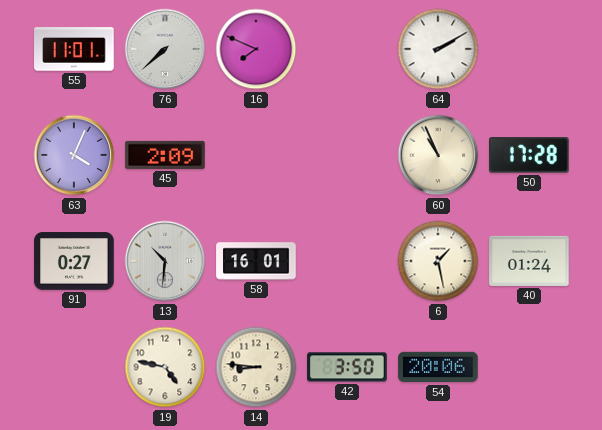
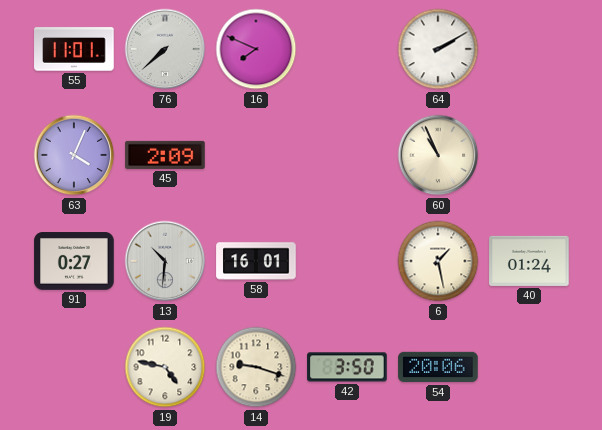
50: 17:28 -> none
14: 8:46 -> 9:18
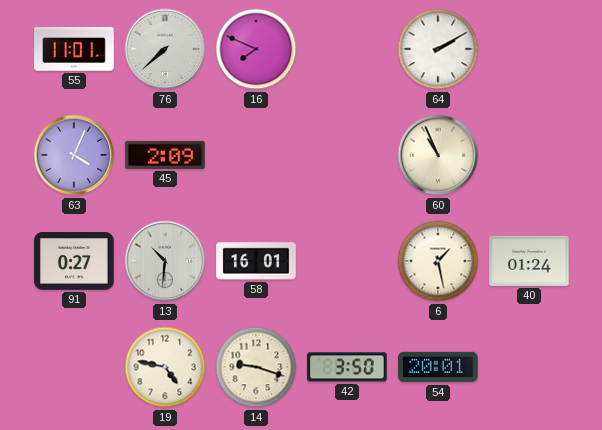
54: 20:06 -> 20:01
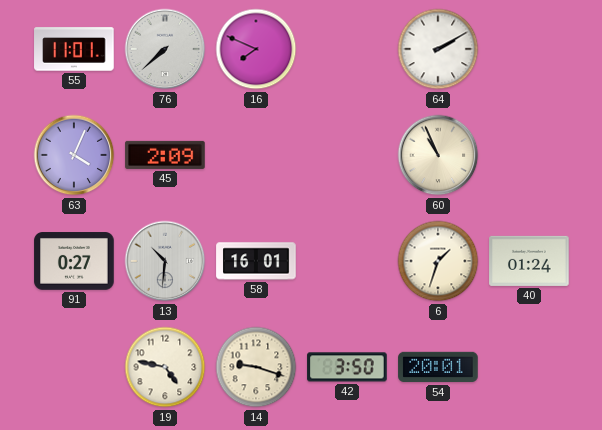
6: 1:28 -> 1:33
